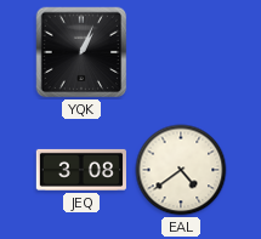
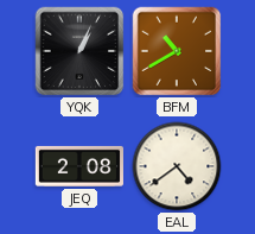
BFM: none -> 10:40
JEQ: 3:08 -> 2:08
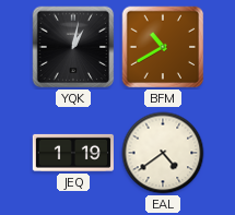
YQK: 1:04 -> 1:02
JEQ: 2:08 -> 1:19
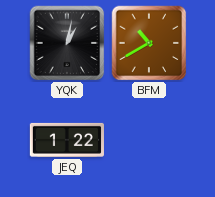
JEQ: 1:19 -> 1:22
EAL: 4:39 -> none
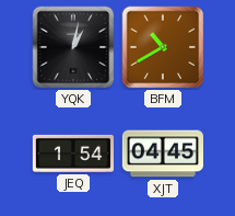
JEQ: 1:22 -> 1:54
XJT: none -> 04:45
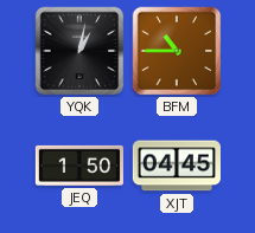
BFM: 10:40 -> 10:45
JEQ: 1:54 -> 1:50
